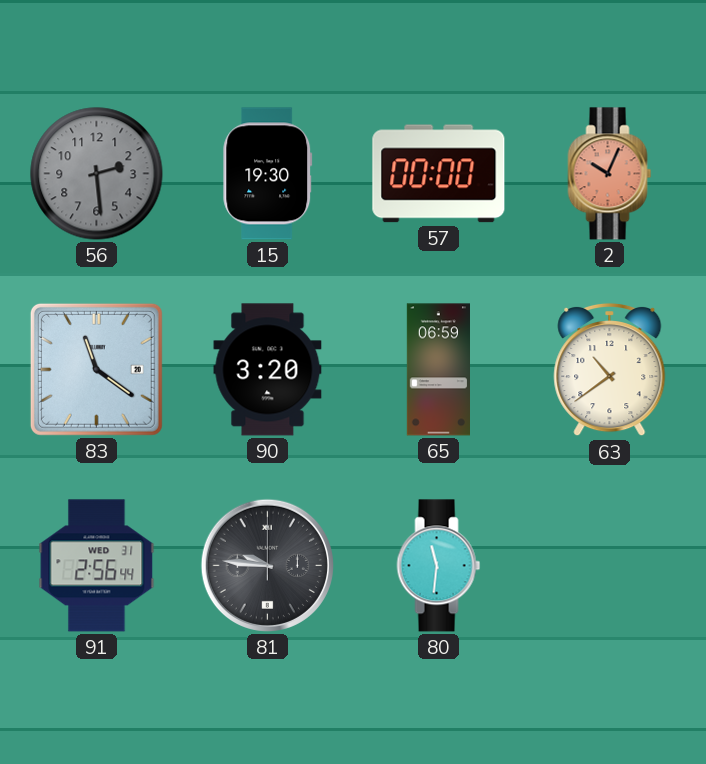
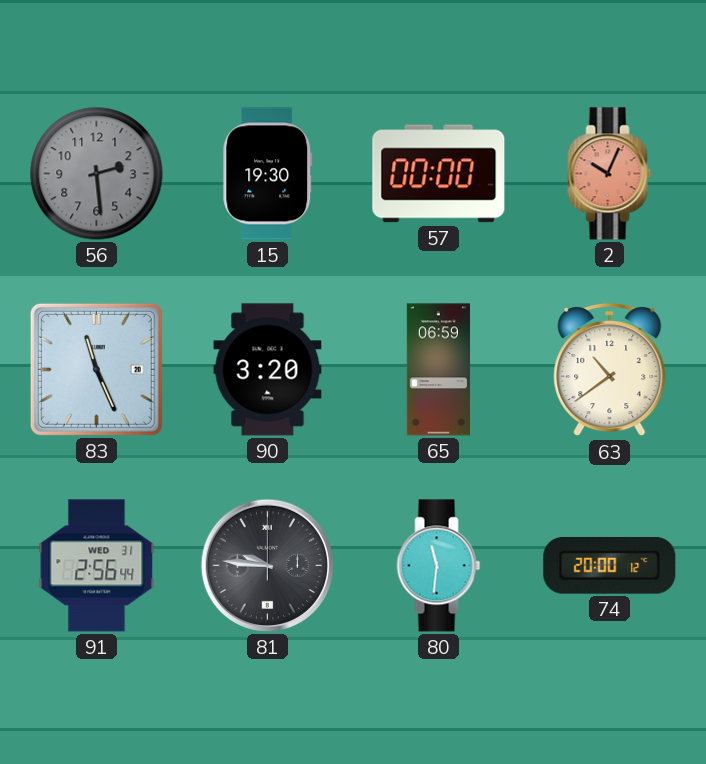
83: 11:21 -> 11:26
74: none -> 20:00
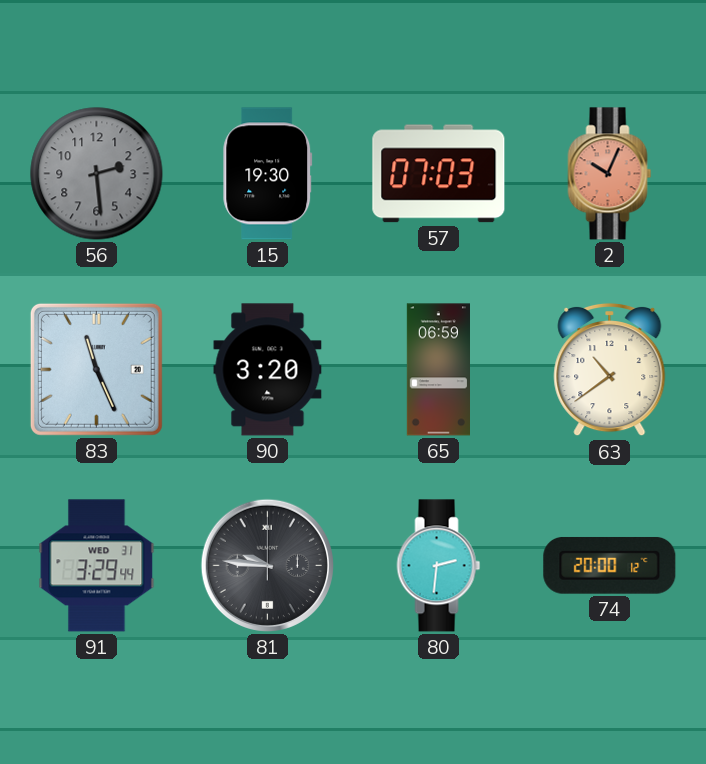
57: 00:00 -> 07:03
91: 2:56 -> 3:29
80: 11:31 -> 2:31
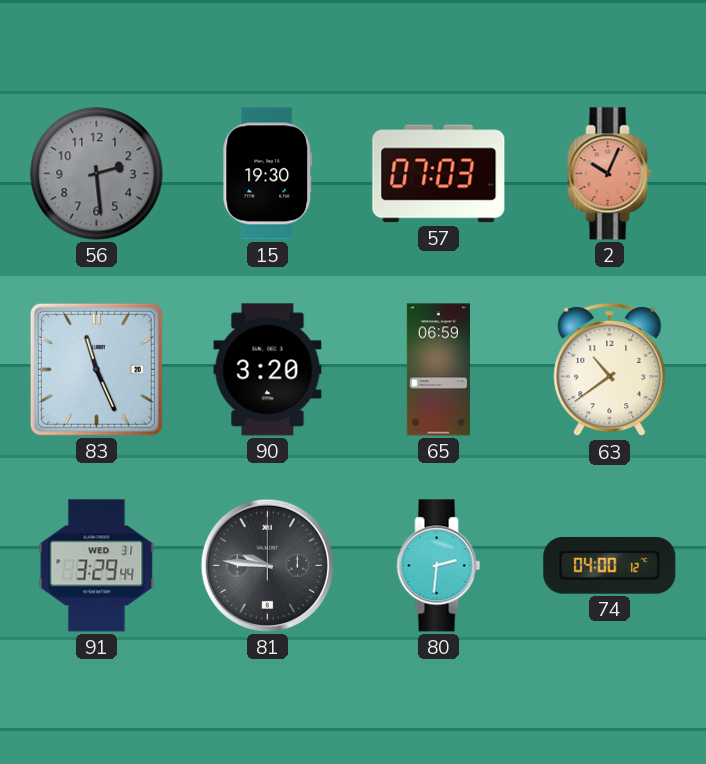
74: 20:00 -> 04:00
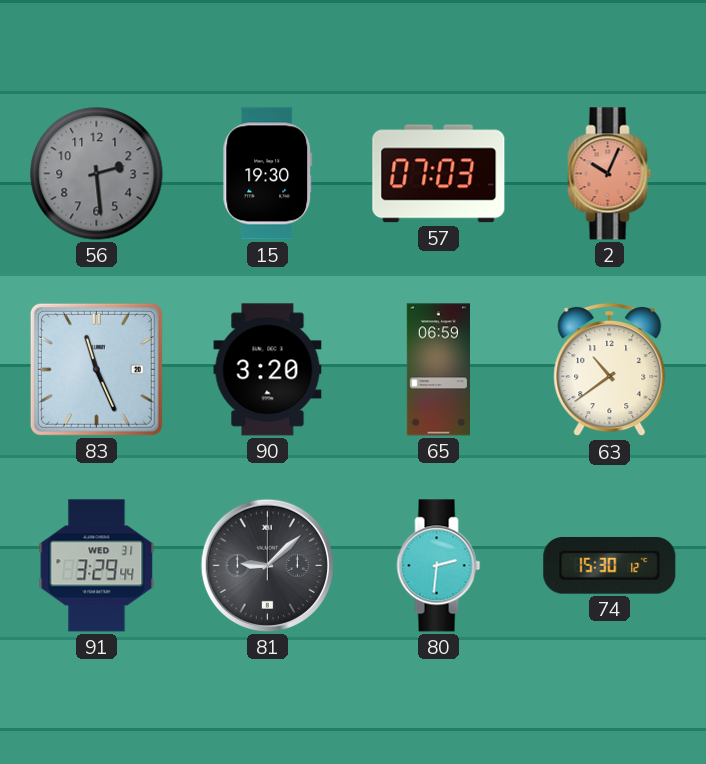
81: 9:46 -> 9:08
74: 04:00 -> 15:30
